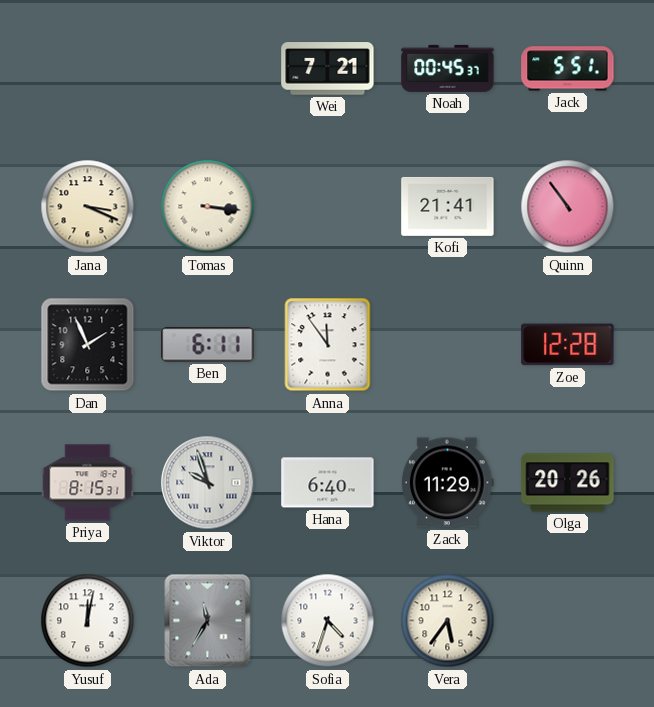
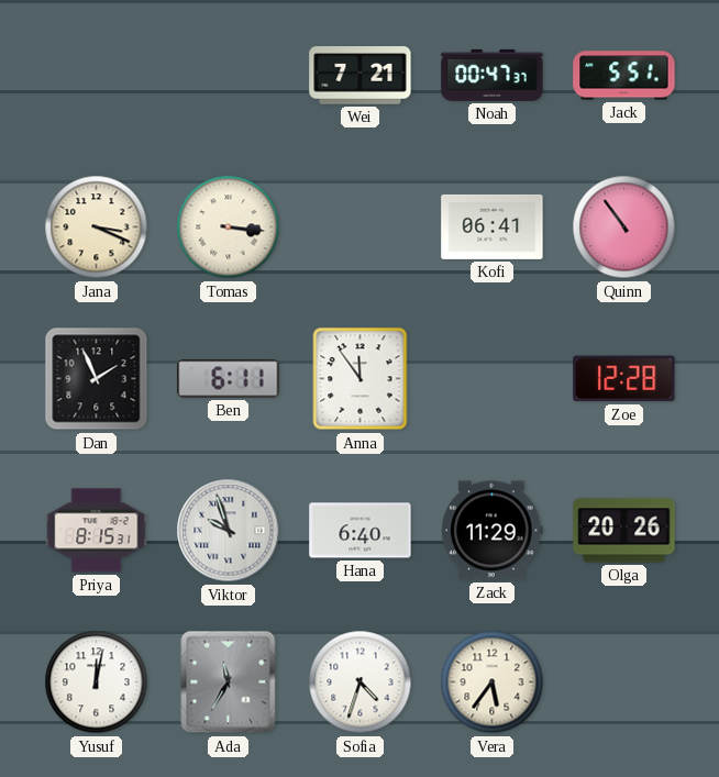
Noah: 00:45 -> 00:47
Kofi: 21:41 -> 06:41
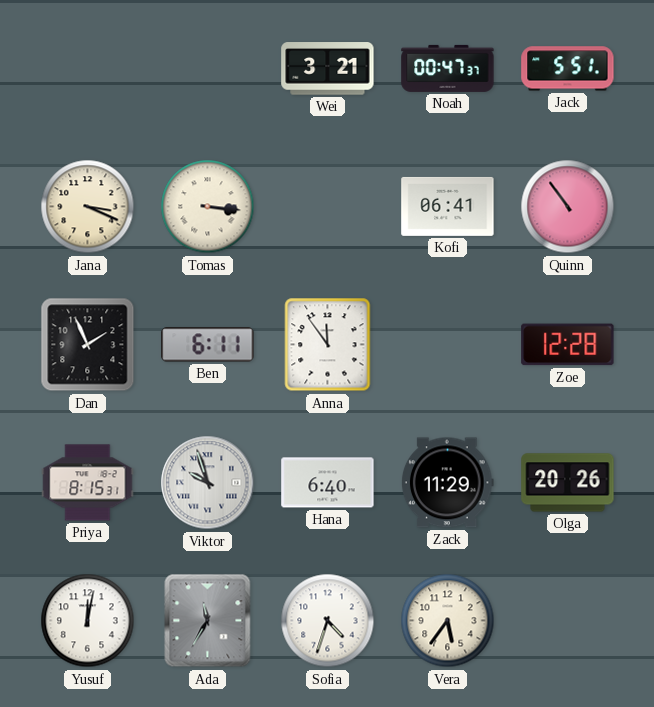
Wei: 7:21 -> 3:21
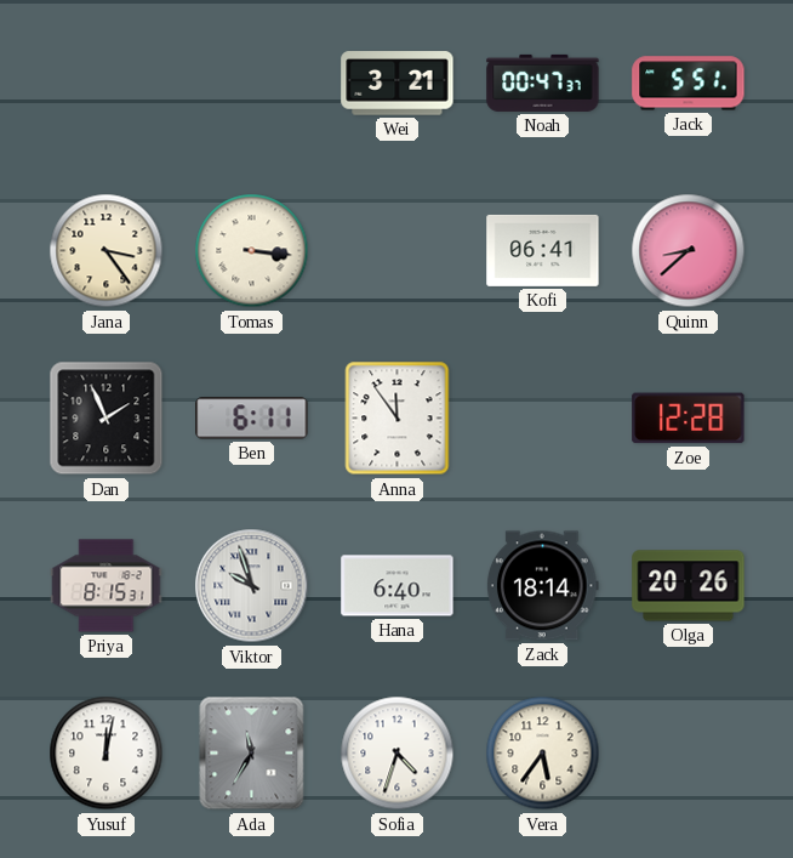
Jana: 3:19 -> 3:24
Quinn: 10:54 -> 8:38
Zack: 11:29 -> 18:14
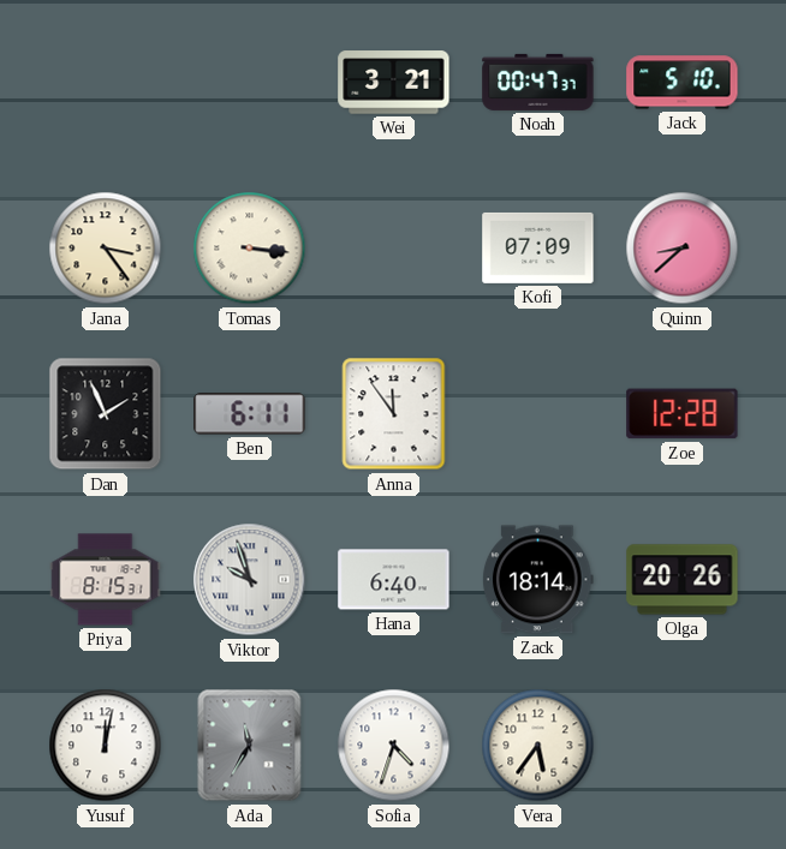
Jack: 5:51 -> 5:10
Kofi: 06:41 -> 07:09
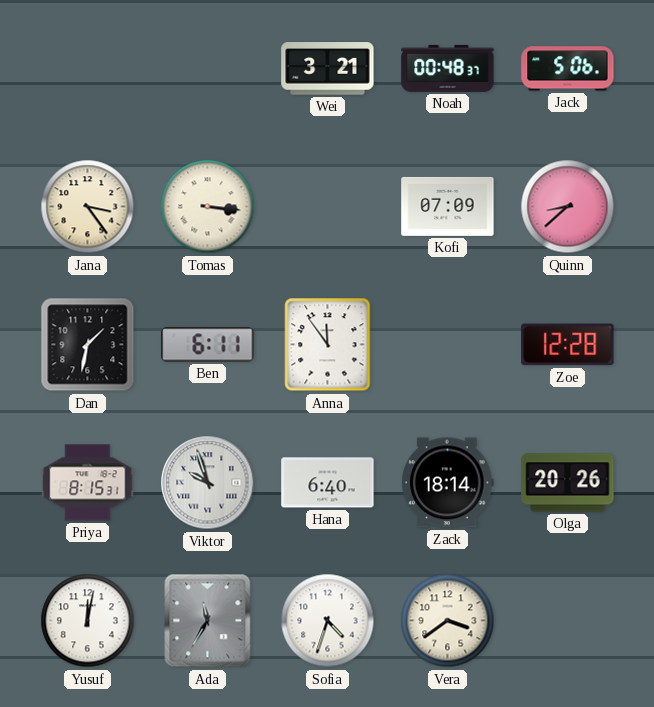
Noah: 00:47 -> 00:48
Jack: 5:10 -> 5:06
Dan: 1:56 -> 1:32
Vera: 5:36 -> 3:39
